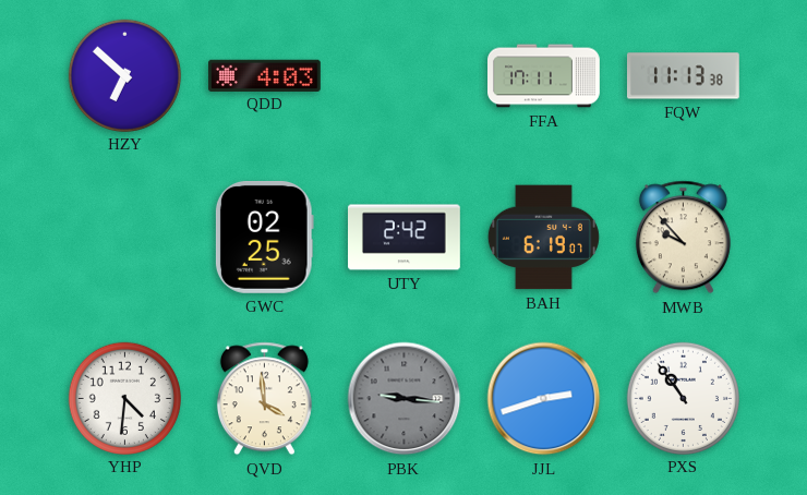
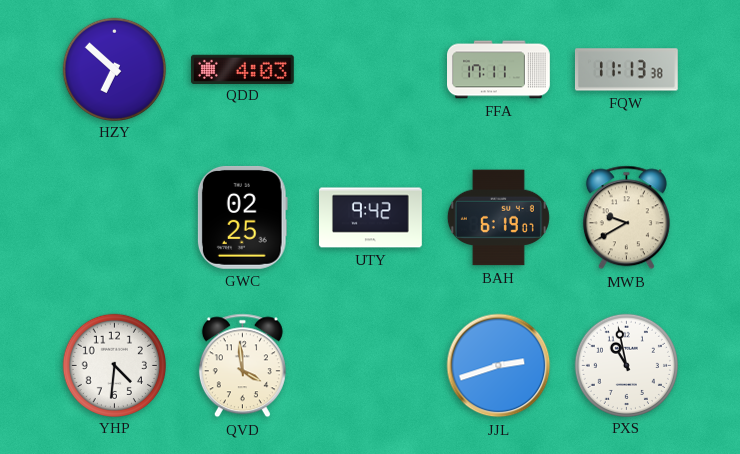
UTY: 2:42 -> 9:42
MWB: 9:53 -> 9:40
PBK: 9:16 -> none
PXS: 10:54 -> 10:58
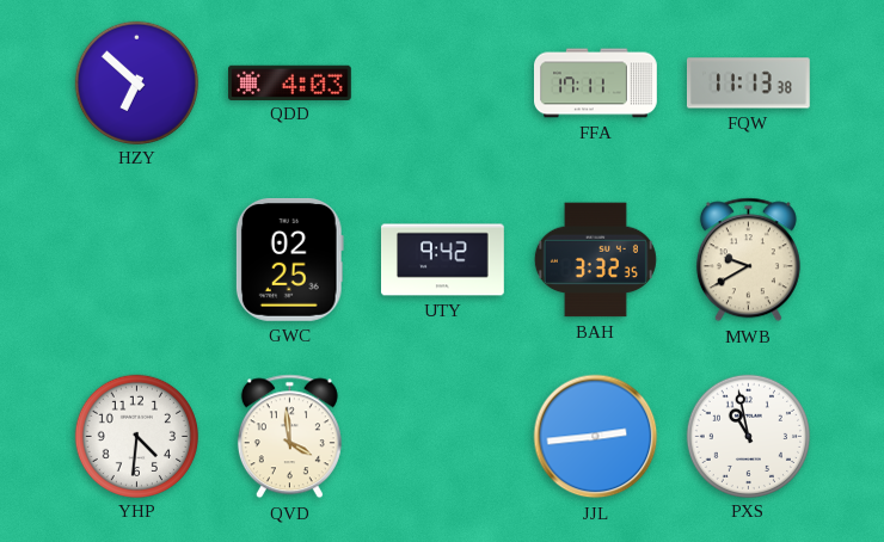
BAH: 6:19 -> 3:32
JJL: 2:42 -> 2:44
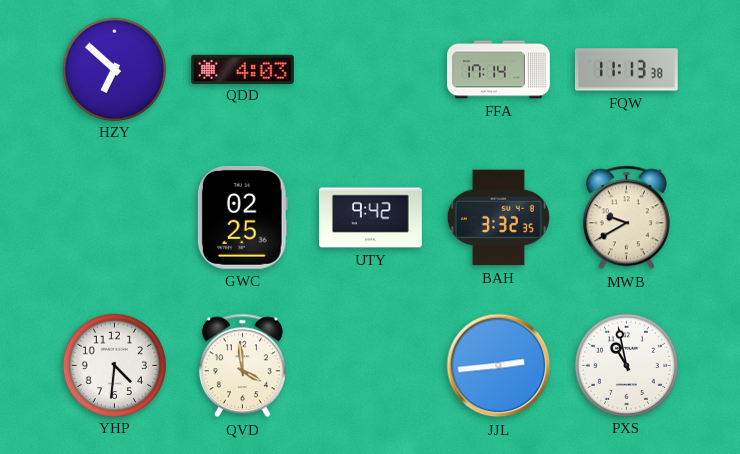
FFA: 17:11 -> 17:14
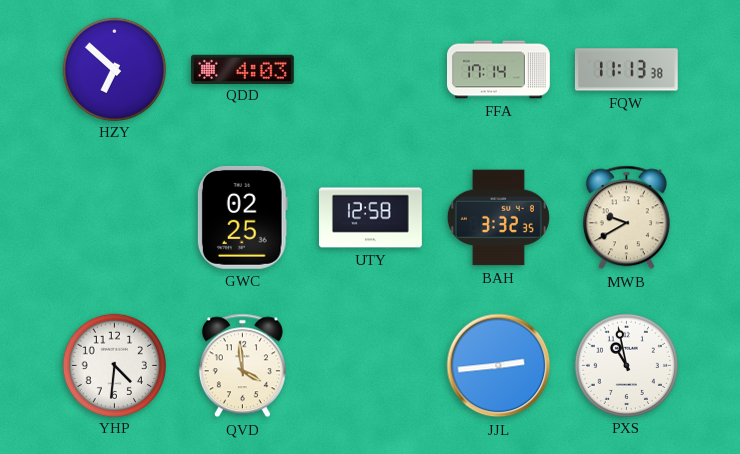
UTY: 9:42 -> 12:58
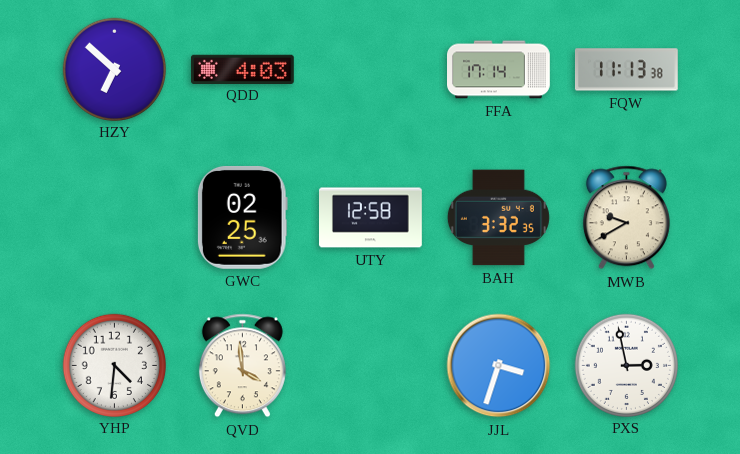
JJL: 2:44 -> 3:33
PXS: 10:58 -> 2:58
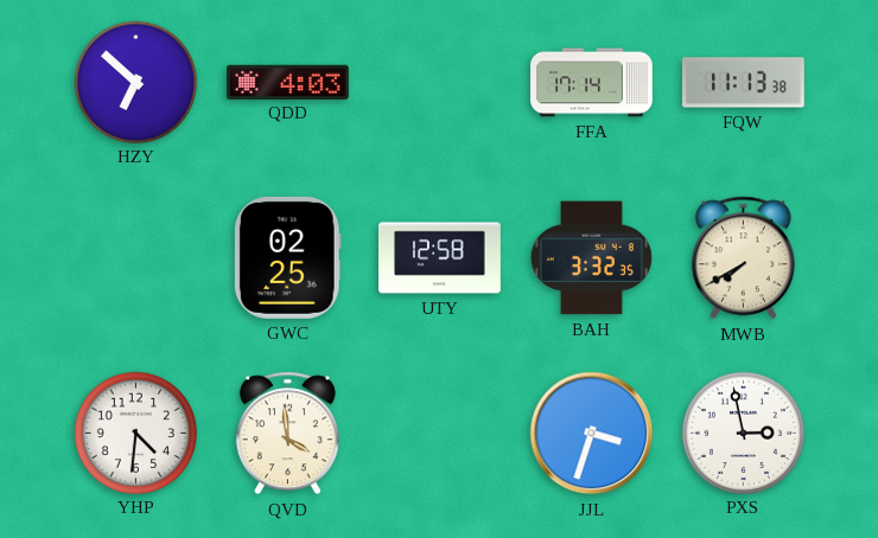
MWB: 9:40 -> 7:40
